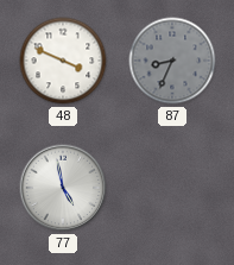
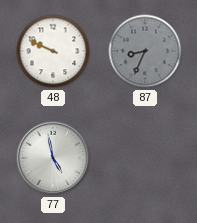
48: 3:49 -> 9:49
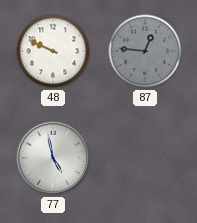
87: 8:34 -> 12:46
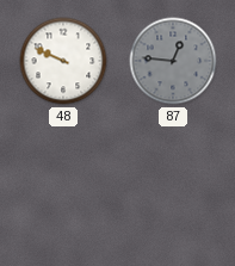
77: 4:58 -> none
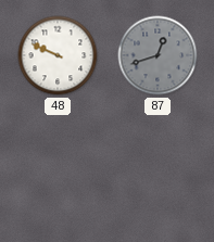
87: 12:46 -> 12:42
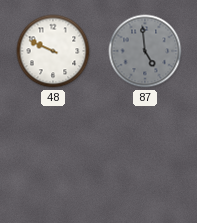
87: 12:42 -> 4:59
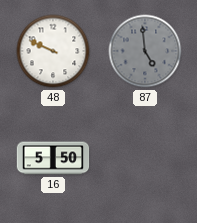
16: none -> 5:50
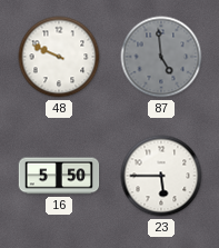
23: none -> 5:45
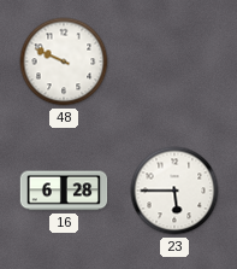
87: 4:59 -> none
16: 5:50 -> 6:28
